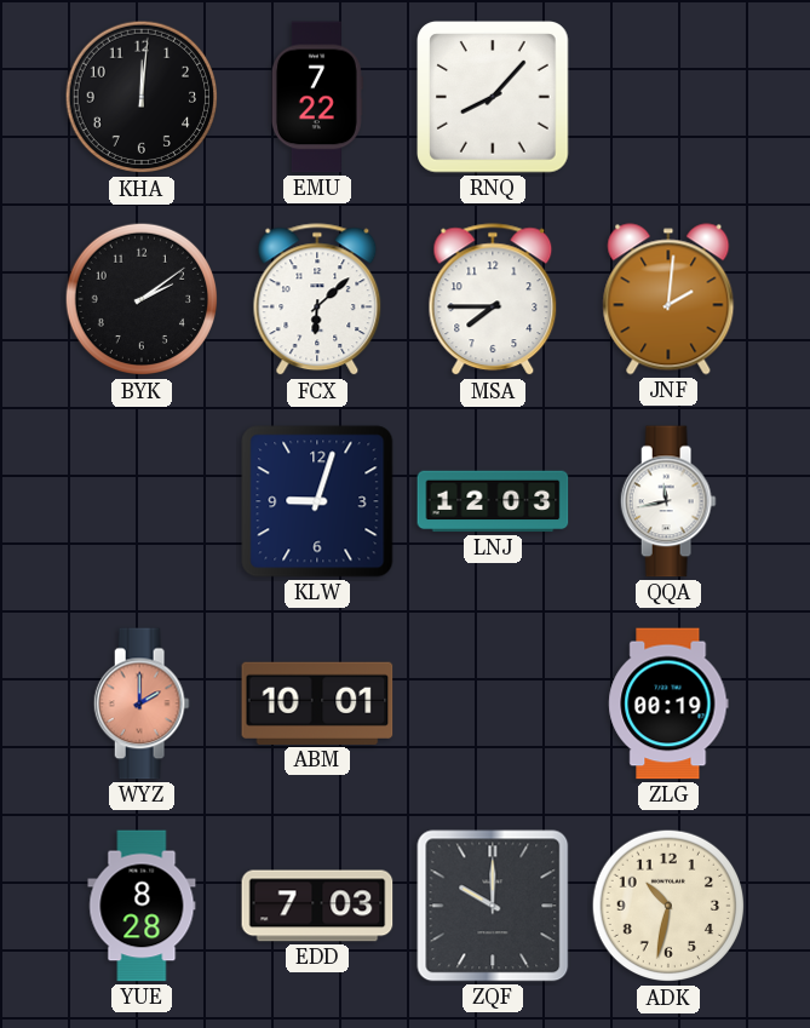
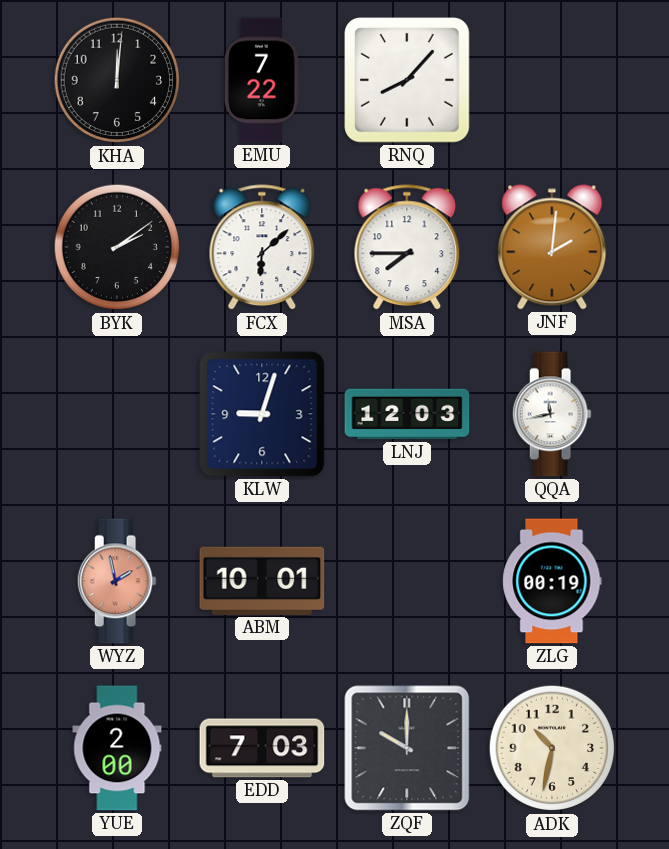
WYZ: 2:00 -> 1:58
YUE: 8:28 -> 2:00
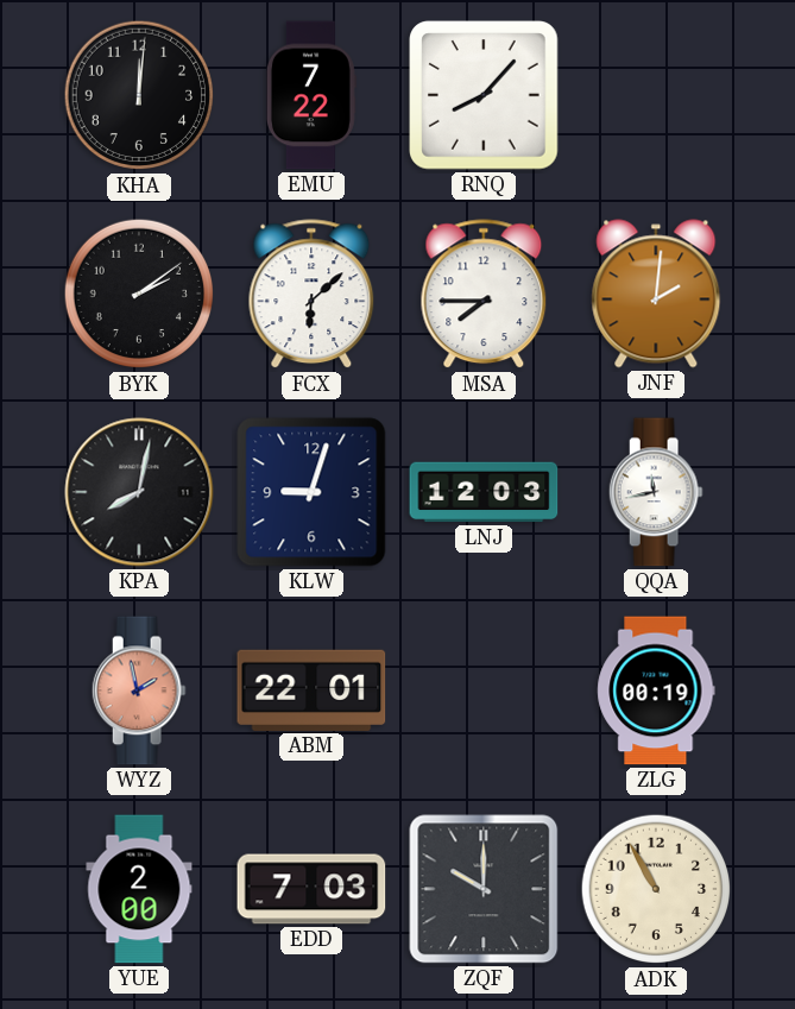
KPA: none -> 8:02
ABM: 10:01 -> 22:01
ADK: 10:32 -> 10:55
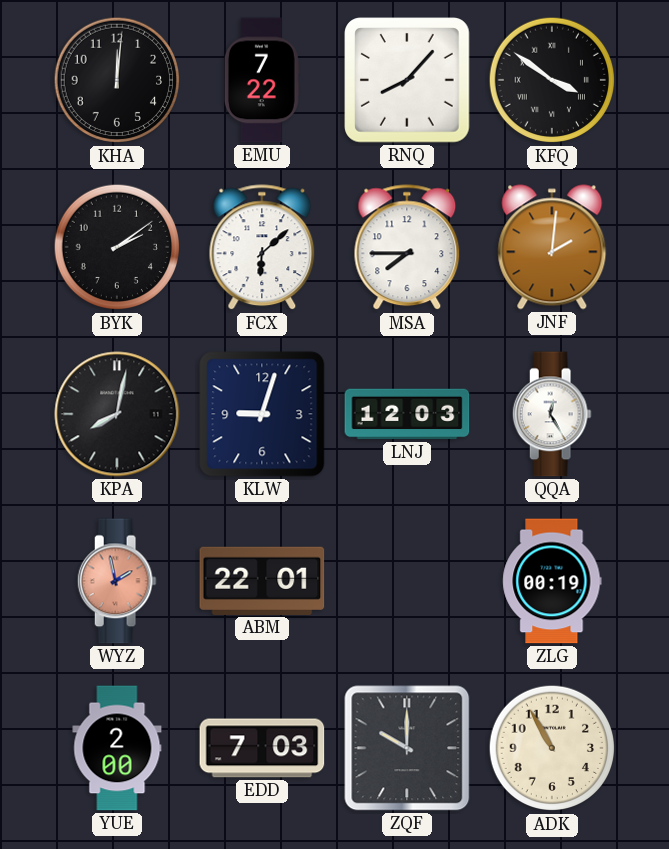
KFQ: none -> 3:51
QQA: 11:43 -> 12:25
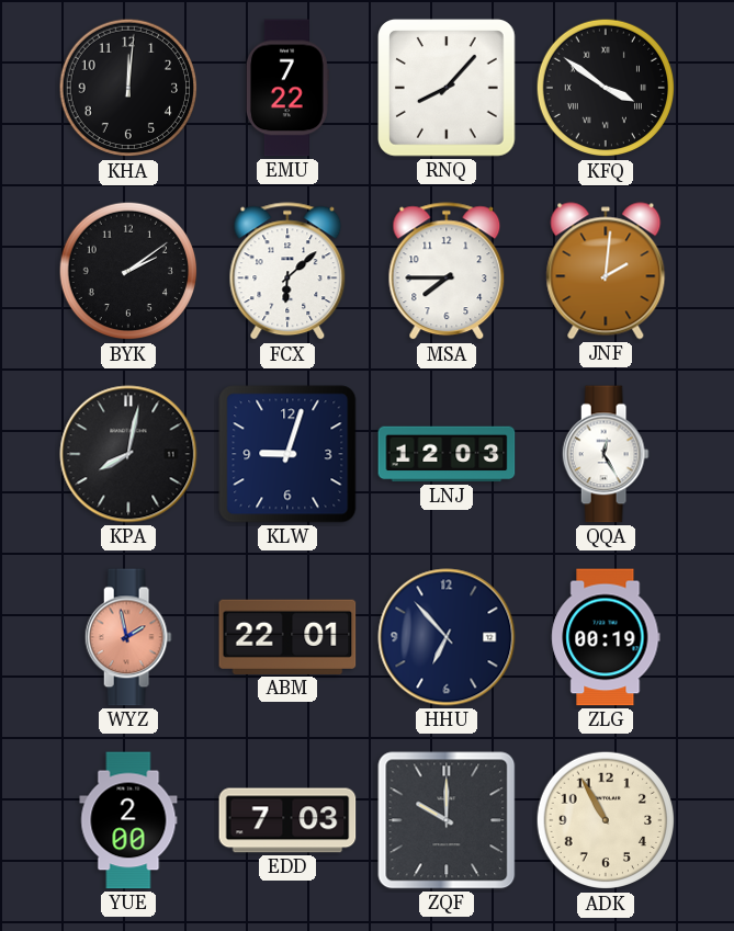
HHU: none -> 6:53
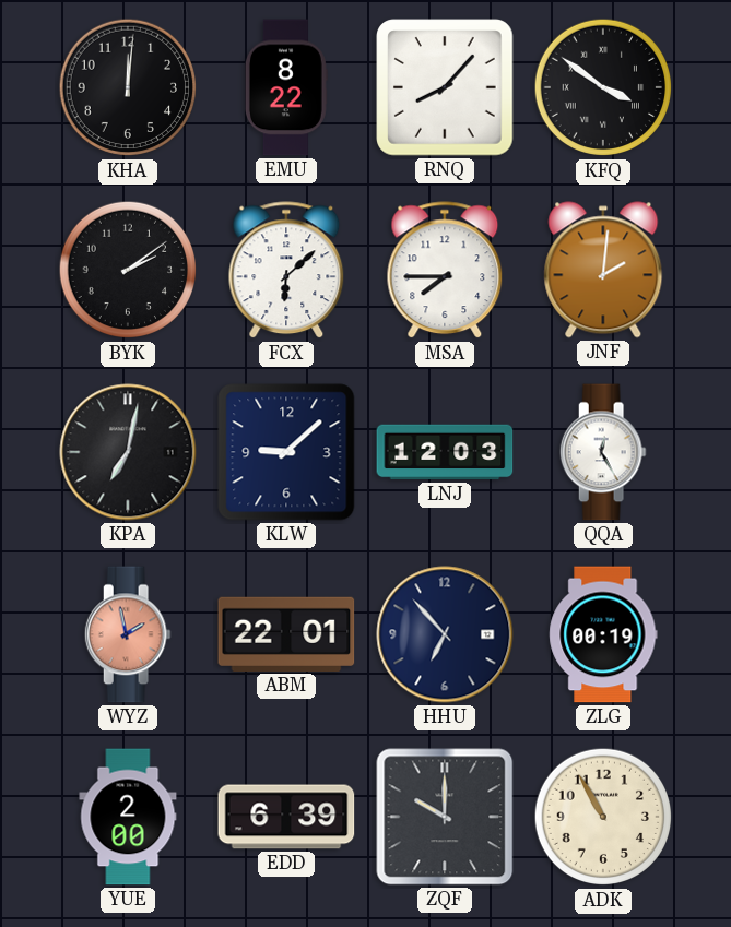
EMU: 7:22 -> 8:22
KPA: 8:02 -> 7:02
KLW: 9:03 -> 9:08
EDD: 7:03 -> 6:39
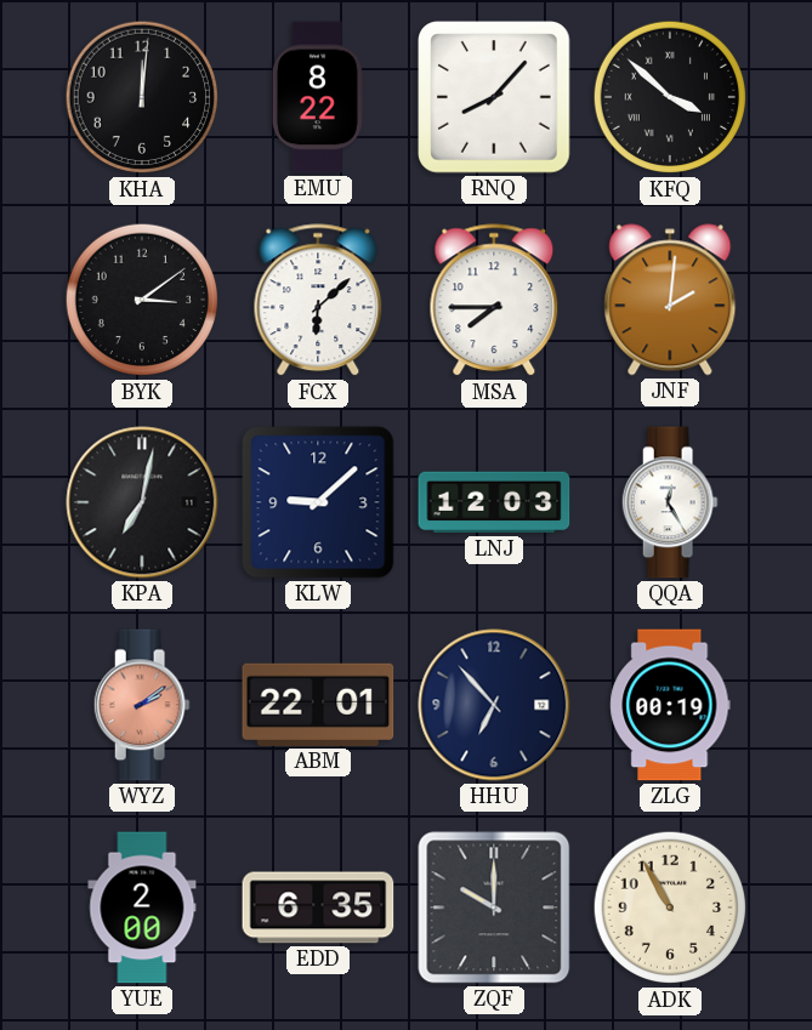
KFQ: 3:51 -> 3:52
BYK: 2:09 -> 3:09
WYZ: 1:58 -> 2:09
EDD: 6:39 -> 6:35
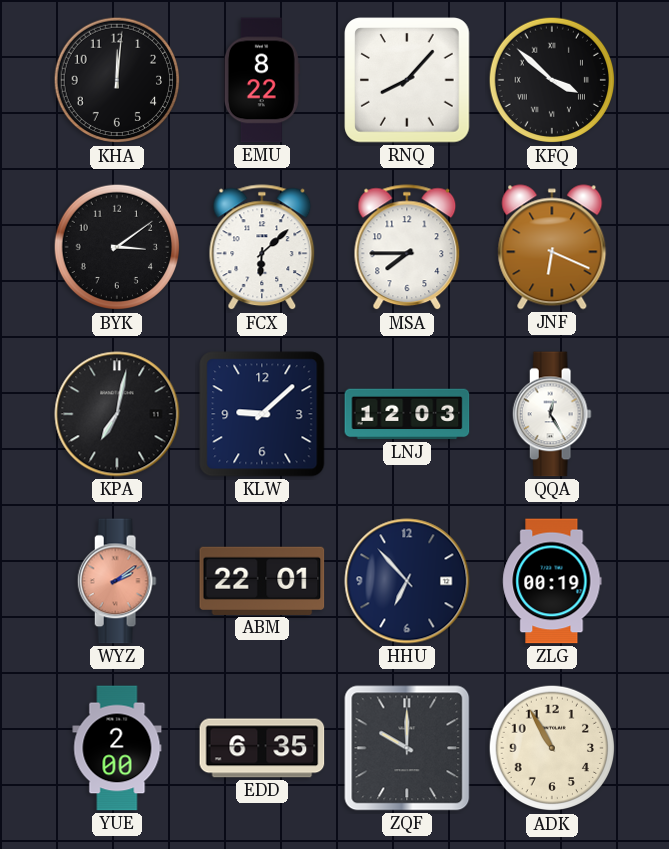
JNF: 2:01 -> 6:19
